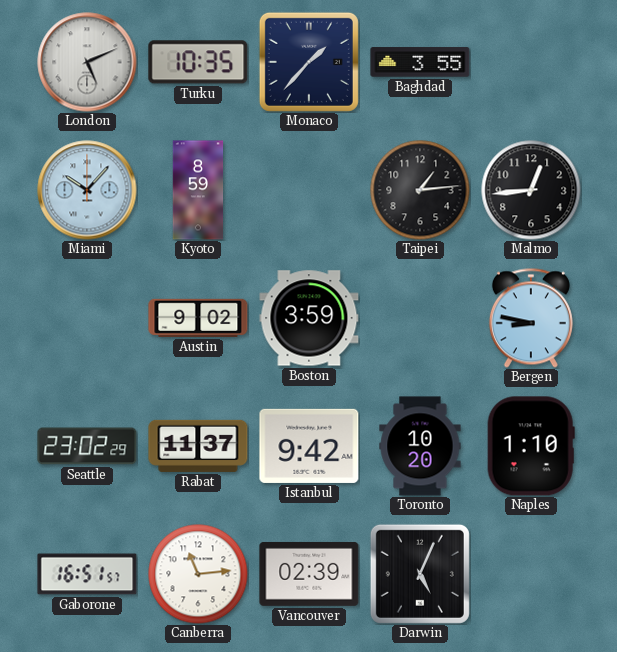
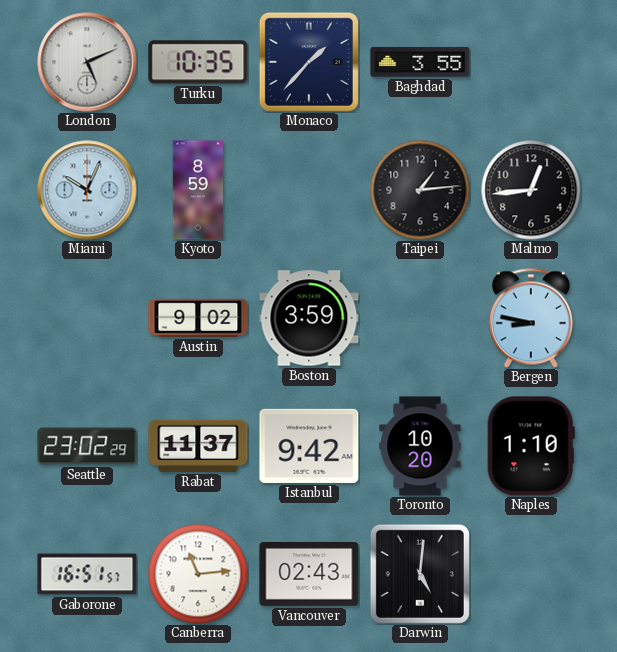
Miami: 10:07 -> 10:04
Vancouver: 02:39 -> 02:43
Darwin: 5:04 -> 5:01
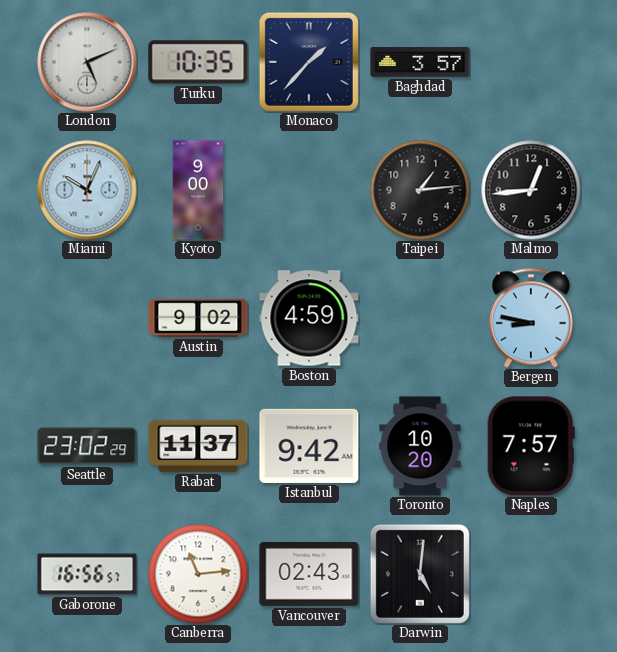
Baghdad: 3:55 -> 3:57
Kyoto: 8:59 -> 9:00
Boston: 3:59 -> 4:59
Naples: 1:10 -> 7:57
Gaborone: 16:51 -> 16:56
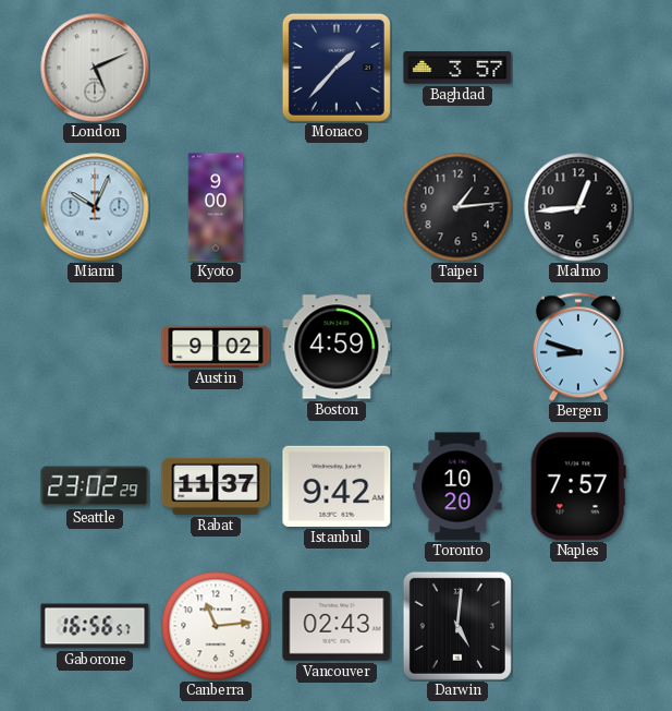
Turku: 10:35 -> none
Bergen: 8:47 -> 8:48
